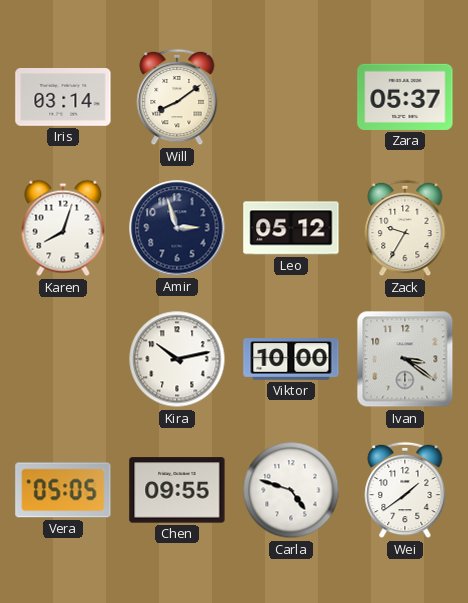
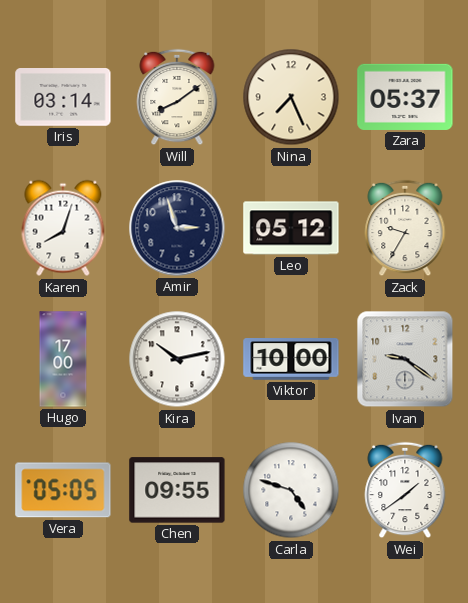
Nina: none -> 7:26
Hugo: none -> 17:00
Ivan: 3:21 -> 9:21
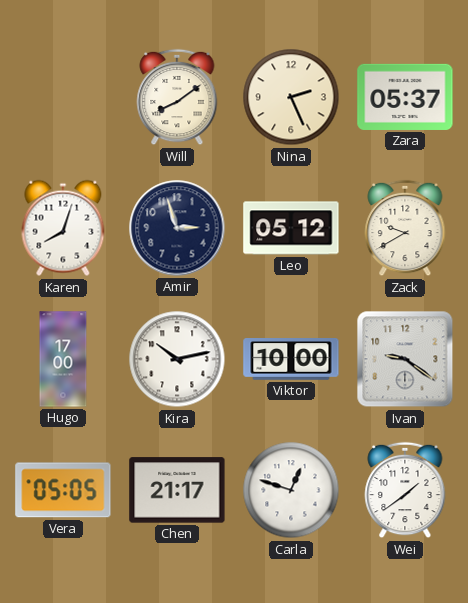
Iris: 03:14 -> none
Nina: 7:26 -> 2:26
Zack: 9:35 -> 9:40
Chen: 09:55 -> 21:17
Carla: 4:48 -> 12:48
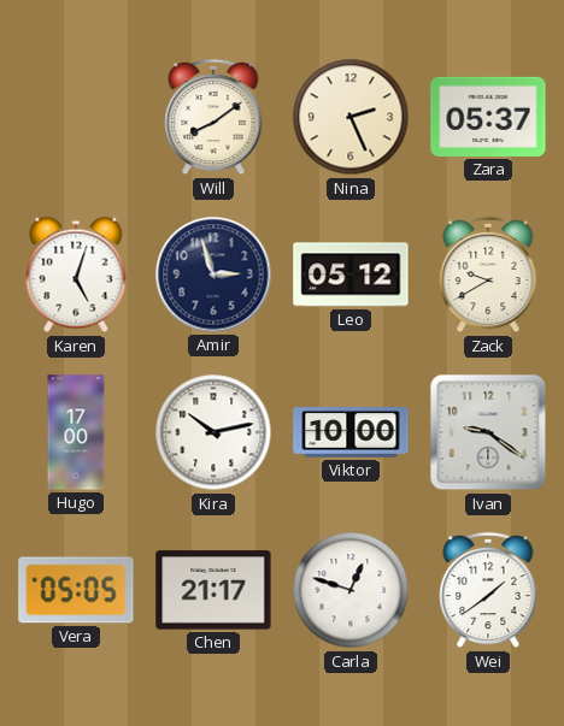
Karen: 8:03 -> 5:03
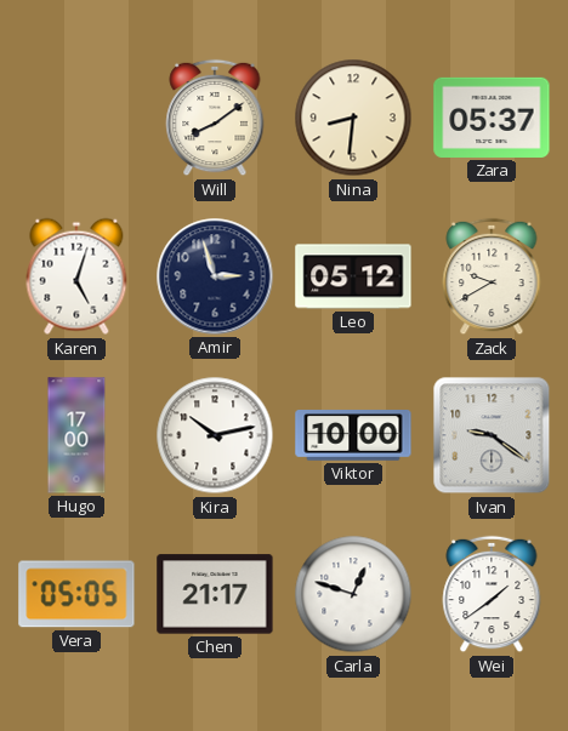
Nina: 2:26 -> 8:31
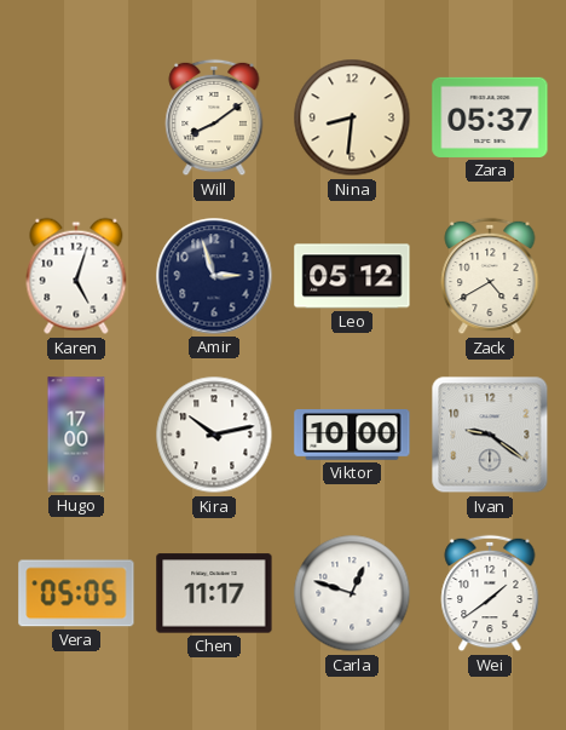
Zack: 9:40 -> 4:40
Chen: 21:17 -> 11:17
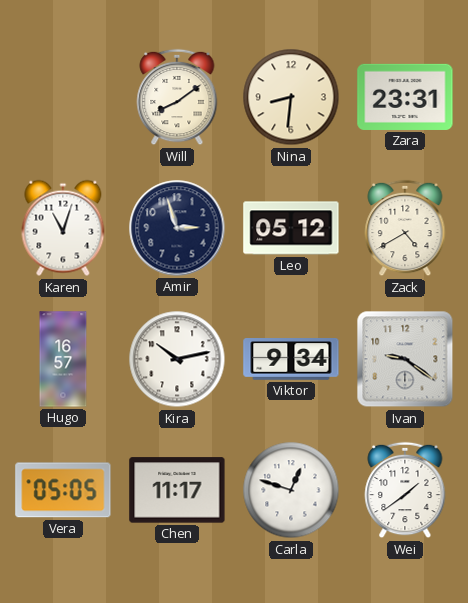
Zara: 05:37 -> 23:31
Karen: 5:03 -> 11:03
Hugo: 17:00 -> 16:57
Viktor: 10:00 -> 9:34
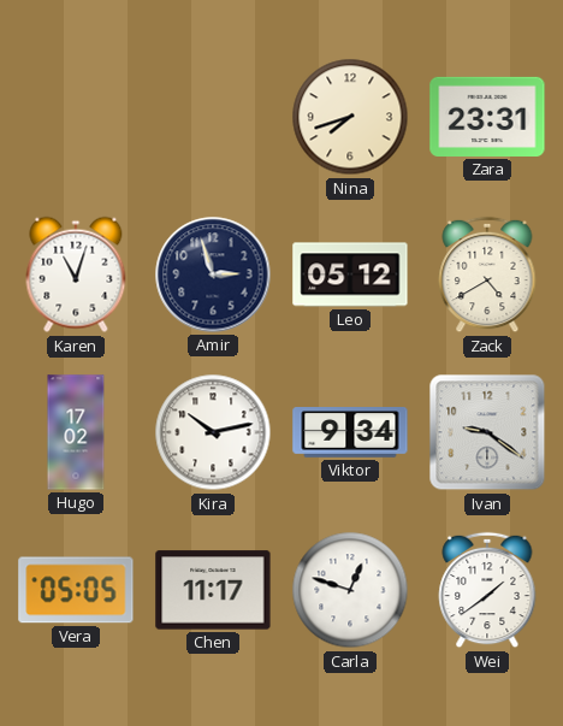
Will: 8:09 -> none
Nina: 8:31 -> 7:42
Hugo: 16:57 -> 17:02
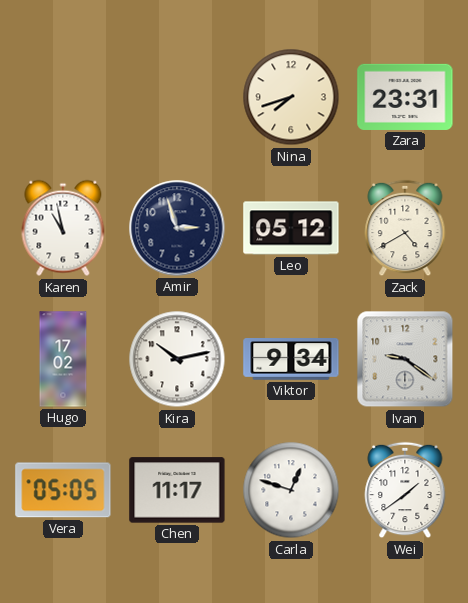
Karen: 11:03 -> 10:58
